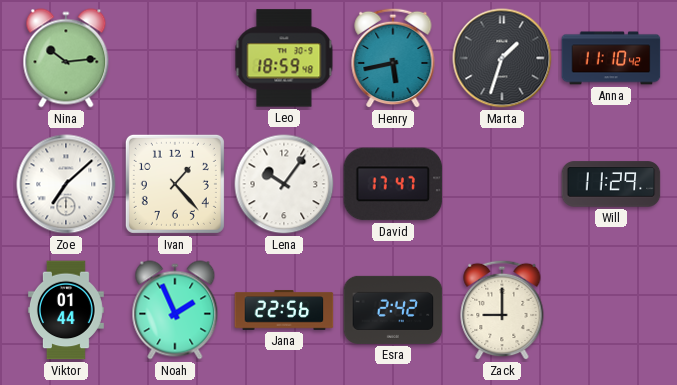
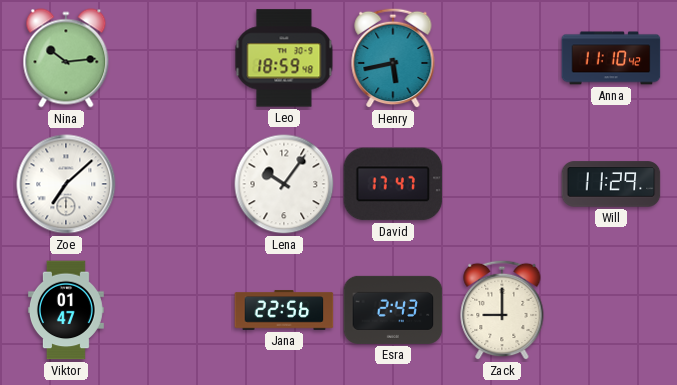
Marta: 1:33 -> none
Ivan: 1:23 -> none
Viktor: 01:44 -> 01:47
Noah: 1:56 -> none
Esra: 2:42 -> 2:43
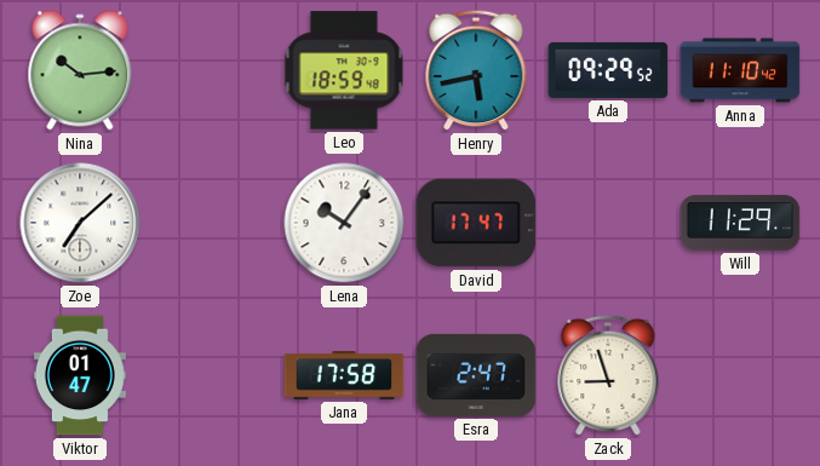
Ada: none -> 09:29
Jana: 22:56 -> 17:58
Esra: 2:43 -> 2:47
Zack: 9:00 -> 8:57
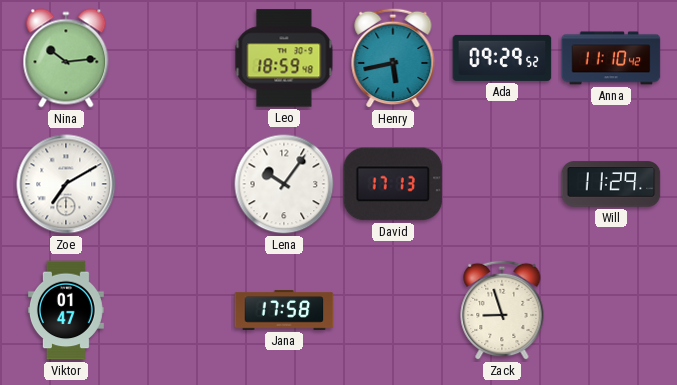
Zoe: 7:08 -> 7:10
David: 17:47 -> 17:13
Esra: 2:47 -> none
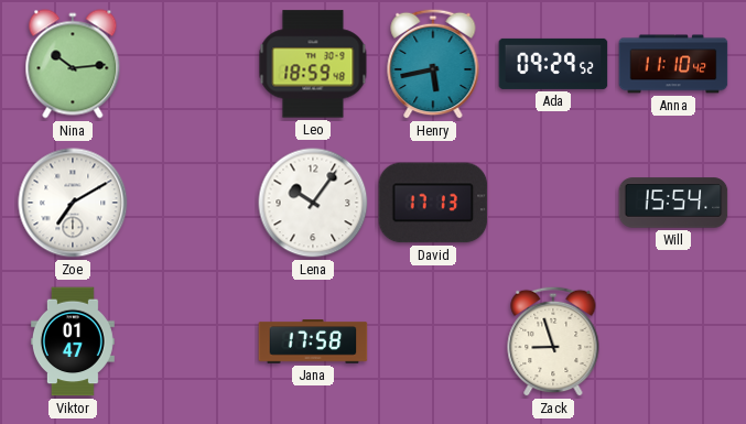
Will: 11:29 -> 15:54
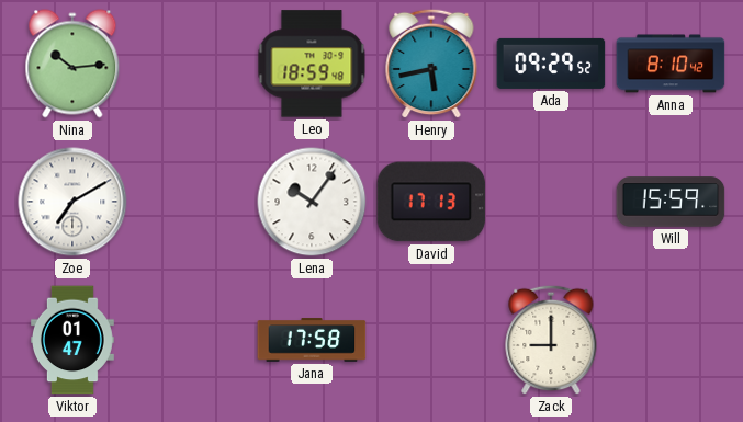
Anna: 11:10 -> 8:10
Will: 15:54 -> 15:59
Zack: 8:57 -> 9:00
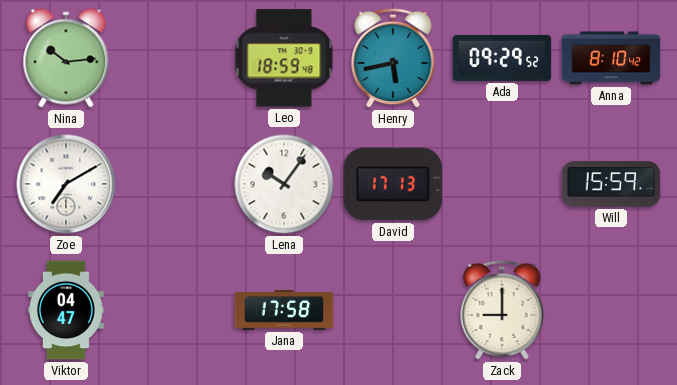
Viktor: 01:47 -> 04:47
